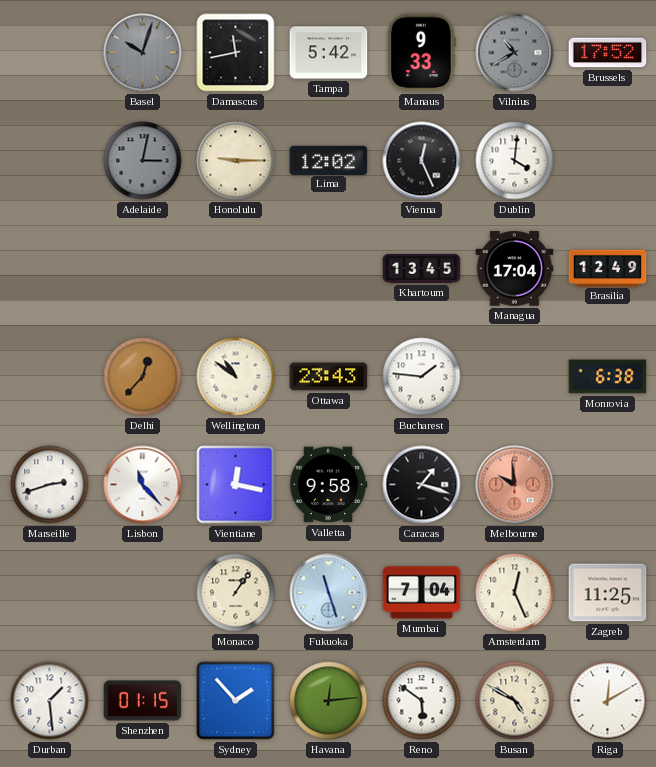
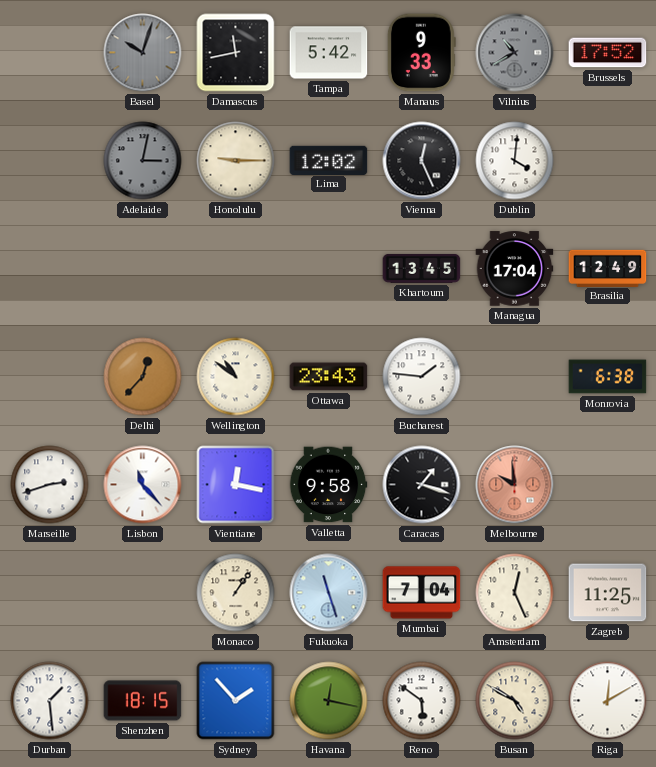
Shenzhen: 01:15 -> 18:15
Havana: 12:14 -> 12:17
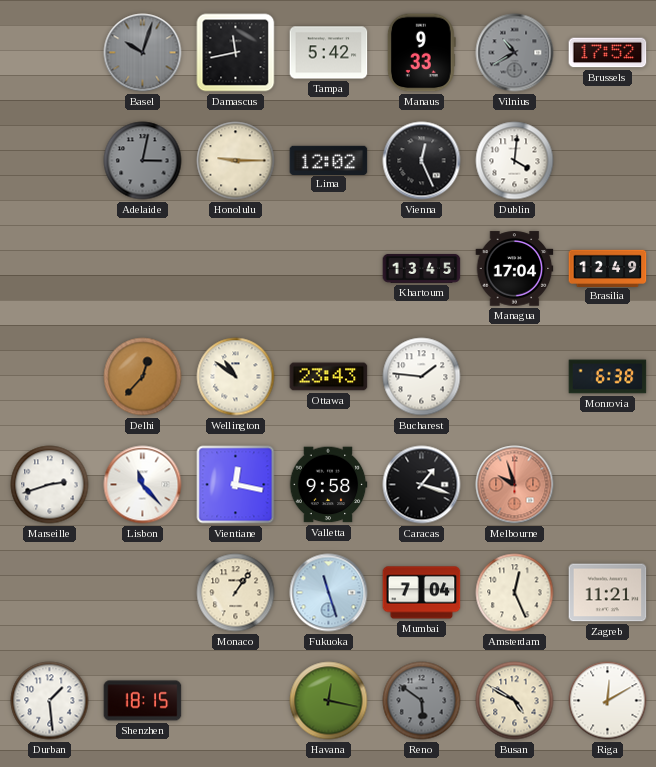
Melbourne: 9:59 -> 9:57
Zagreb: 11:25 -> 11:21
Sydney: 1:53 -> none
Reno dial: white -> grey
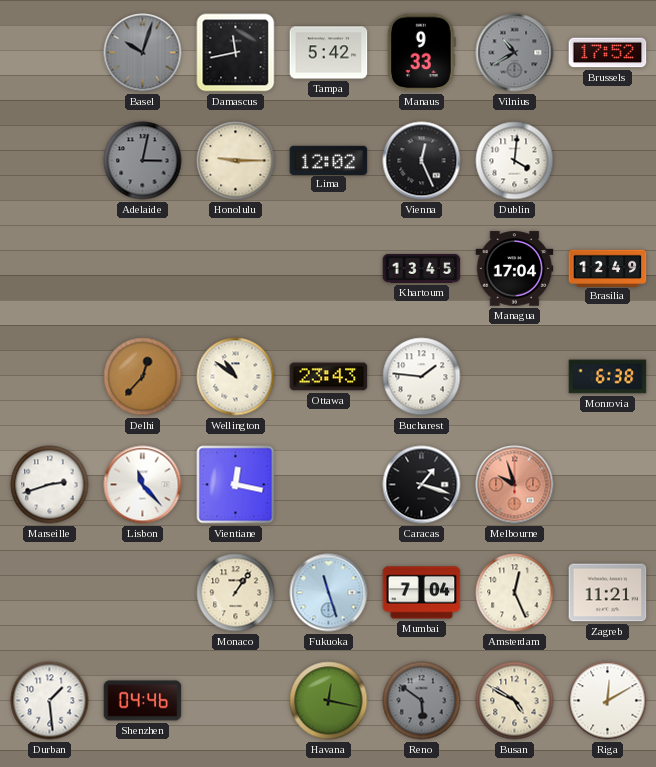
Valletta: 9:58 -> none
Shenzhen: 18:15 -> 04:46
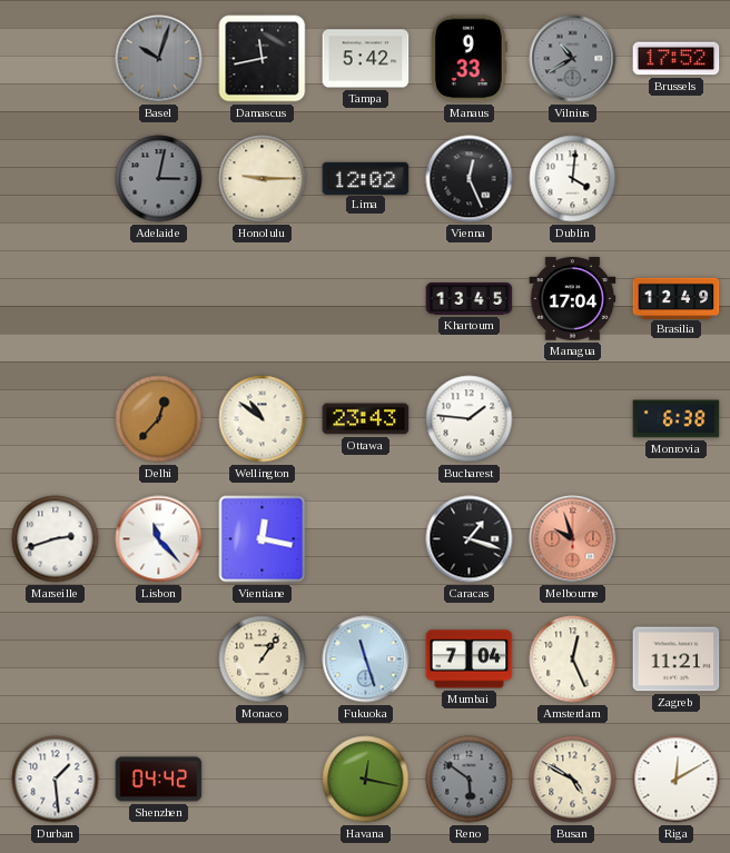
Shenzhen: 04:46 -> 04:42
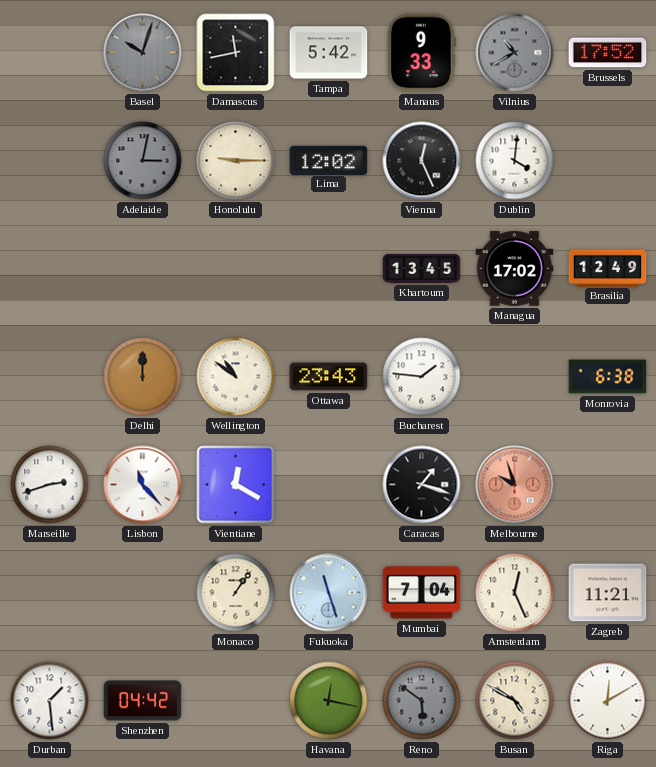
Managua: 17:04 -> 17:02
Delhi: 12:37 -> 12:00
Vientiane: 12:17 -> 12:20
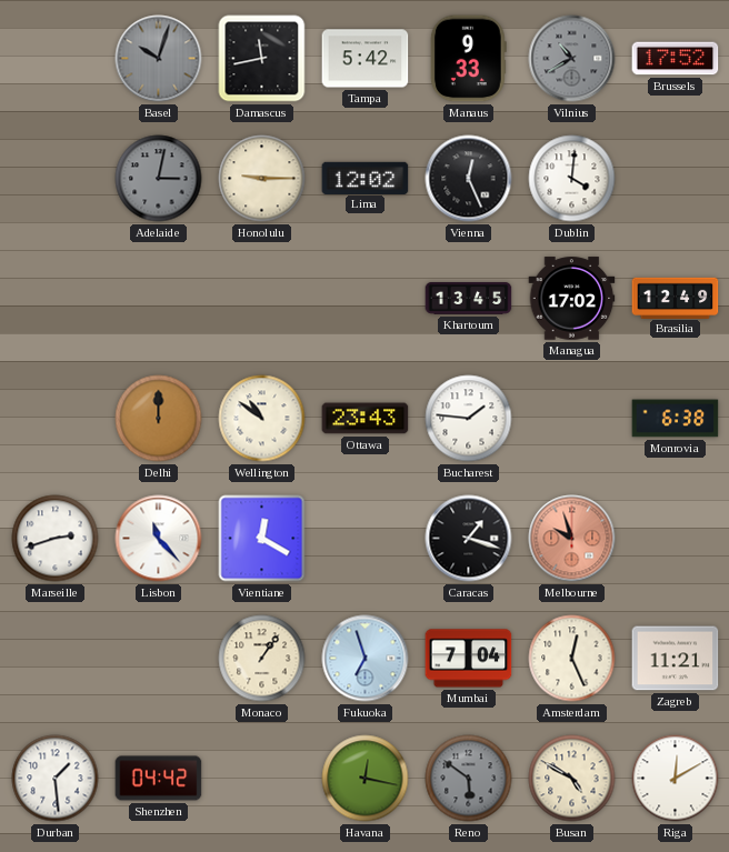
Fukuoka: 11:27 -> 6:57
